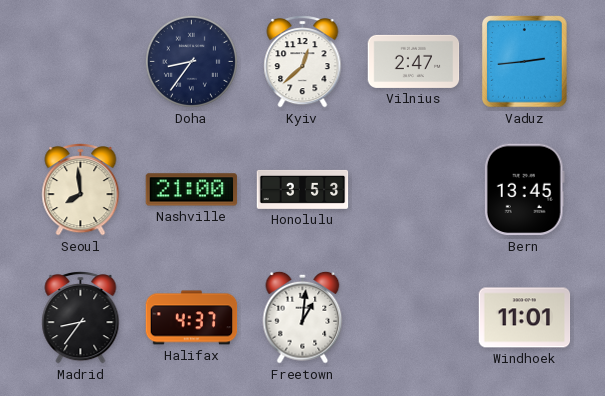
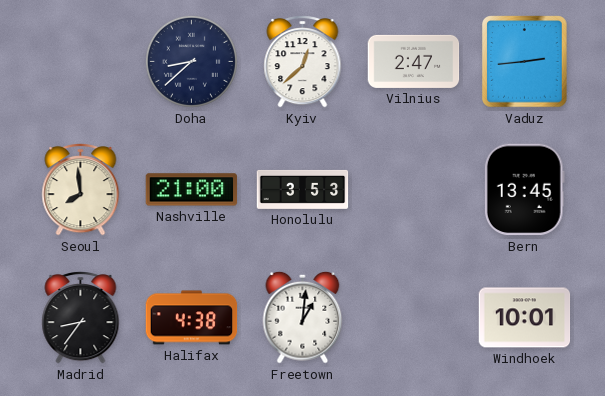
Doha: 8:36 -> 8:38
Halifax: 4:37 -> 4:38
Windhoek: 11:01 -> 10:01
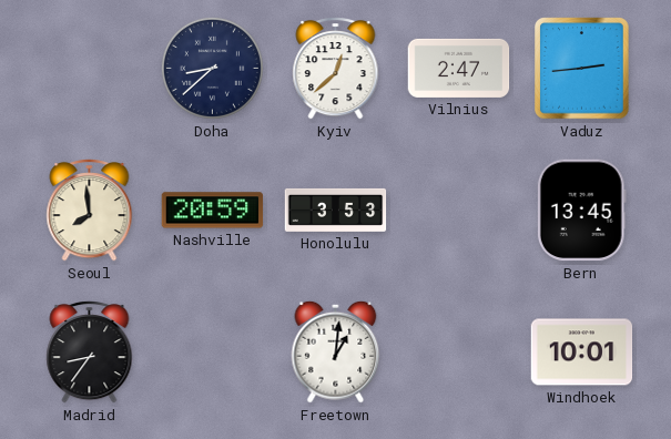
Nashville: 21:00 -> 20:59
Halifax: 4:38 -> none
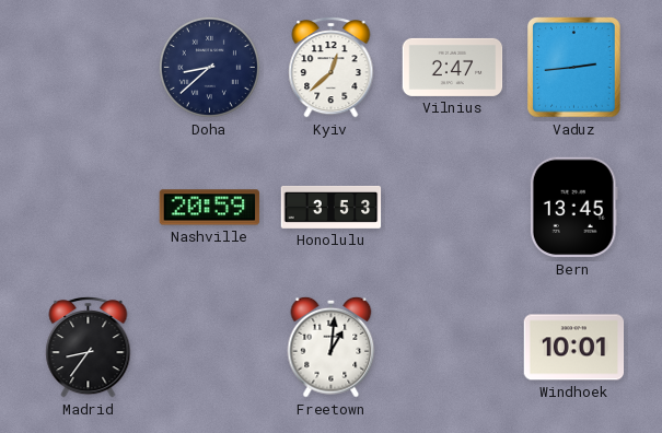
Seoul: 7:59 -> none
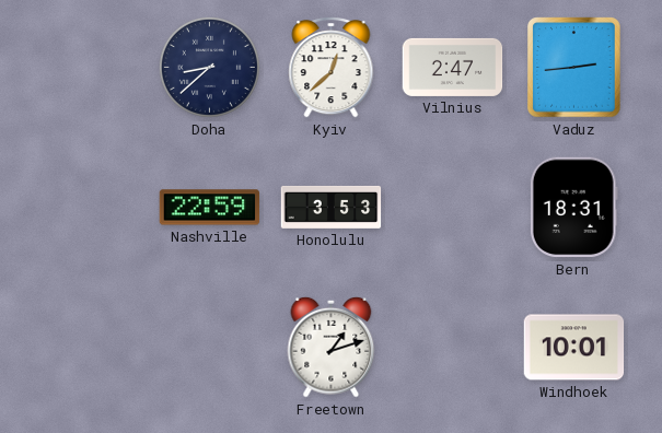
Nashville: 20:59 -> 22:59
Bern: 13:45 -> 18:31
Madrid: 8:36 -> none
Freetown: 1:01 -> 1:12
